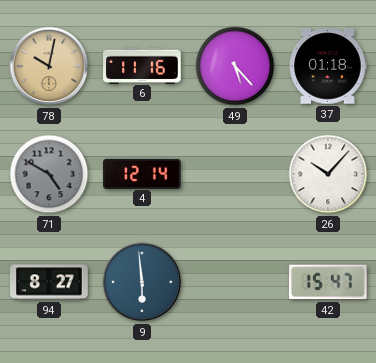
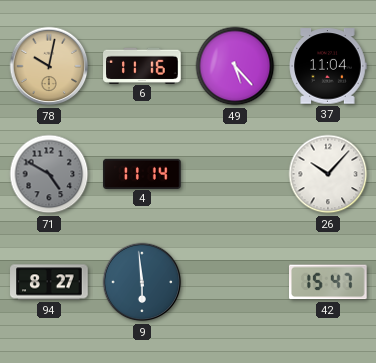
37: 01:18 -> 11:04
4: 12:14 -> 11:14
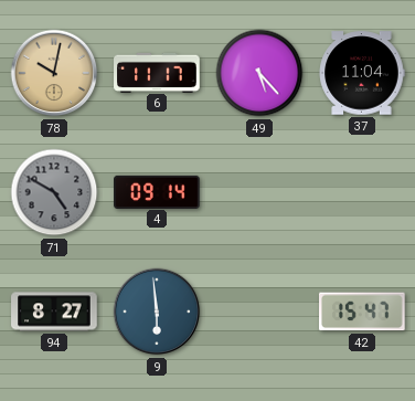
6: 11:16 -> 11:17
4: 11:14 -> 09:14
26: 10:07 -> none
